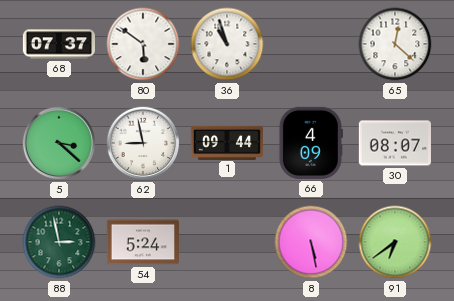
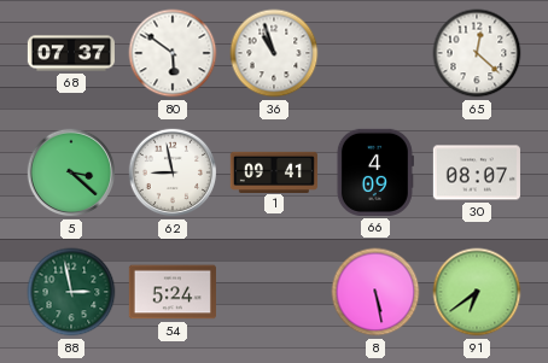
1: 09:44 -> 09:41
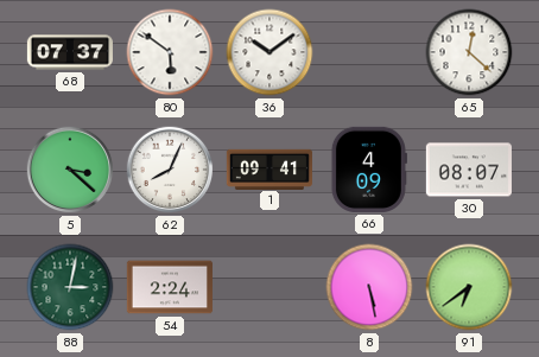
36: 10:57 -> 10:09
62: 8:58 -> 8:04
88: 2:58 -> 3:02
54: 5:24 -> 2:24
